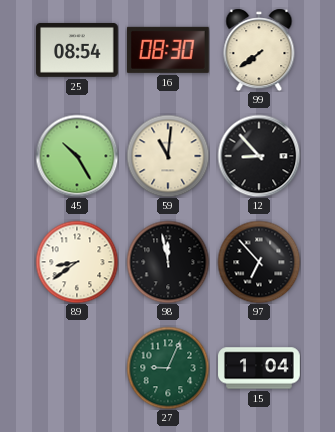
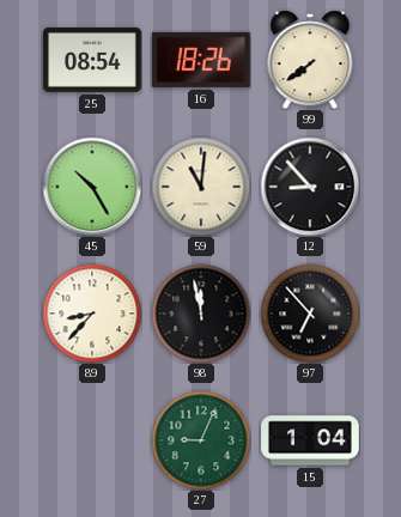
16: 08:30 -> 18:26
89: 8:39 -> 8:37
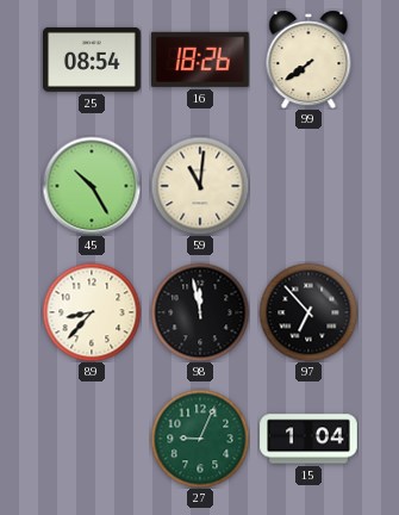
12: 8:53 -> none
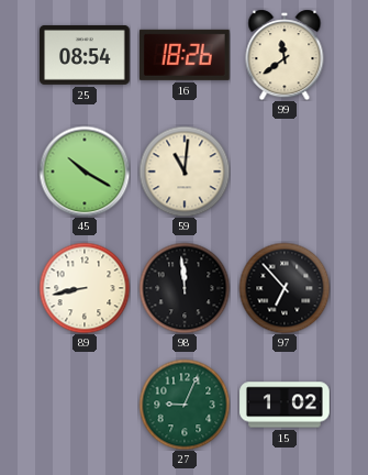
99: 7:39 -> 11:39
45: 10:25 -> 10:20
89: 8:37 -> 8:43
98: 11:58 -> 11:59
15: 1:04 -> 1:02
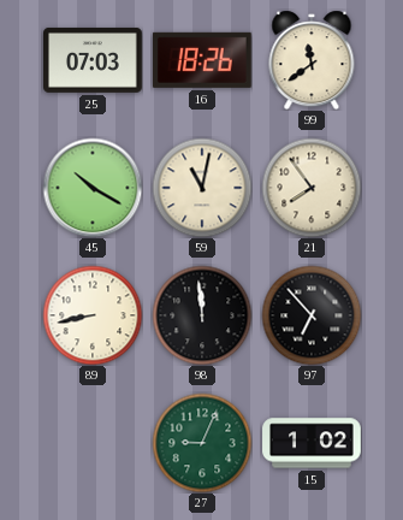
25: 08:54 -> 07:03
59: 11:01 -> 11:02
21: none -> 7:54
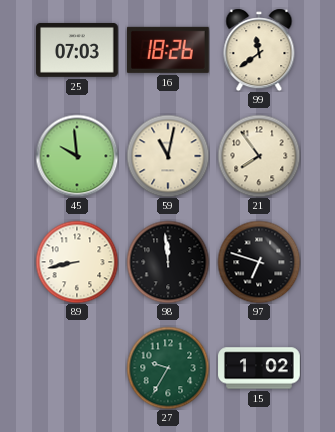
45: 10:20 -> 9:59
97: 6:53 -> 6:48
27: 9:04 -> 9:35
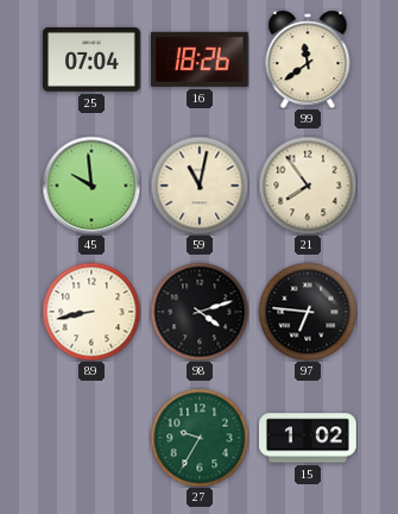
25: 07:03 -> 07:04
98: 11:59 -> 4:12
97: 6:48 -> 6:46
